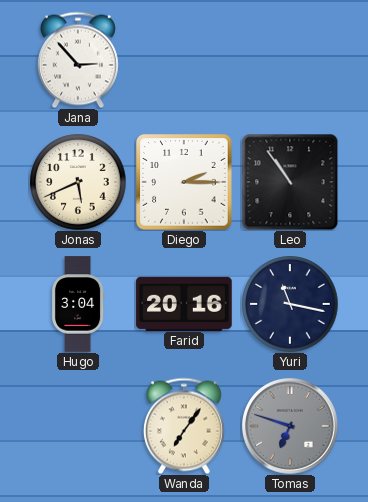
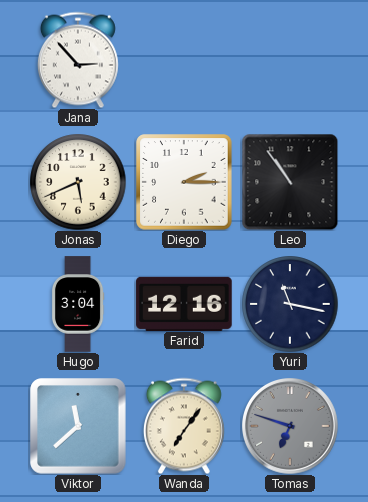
Farid: 20:16 -> 12:16
Viktor: none -> 11:38
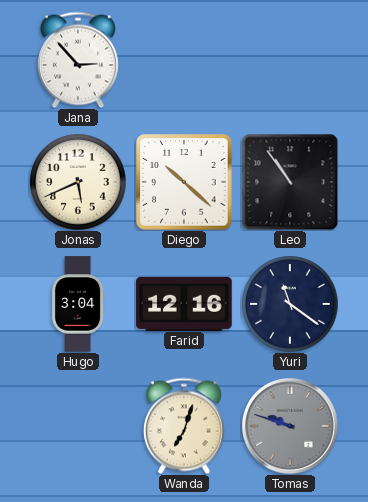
Diego: 2:15 -> 10:22
Yuri: 11:17 -> 11:21
Viktor: 11:38 -> none
Wanda: 7:06 -> 7:03
Tomas: 6:48 -> 9:48
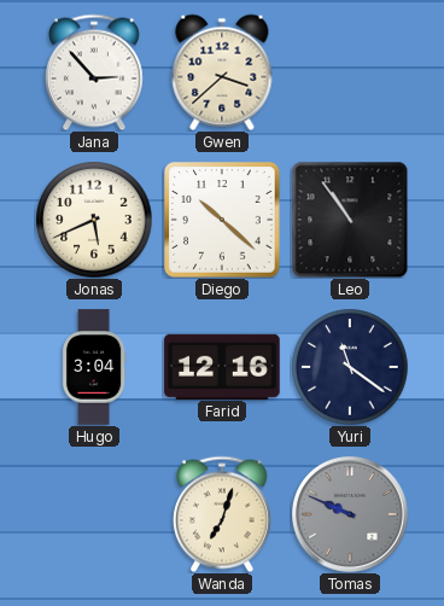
Gwen: none -> 3:38
Tomas: 9:48 -> 9:49
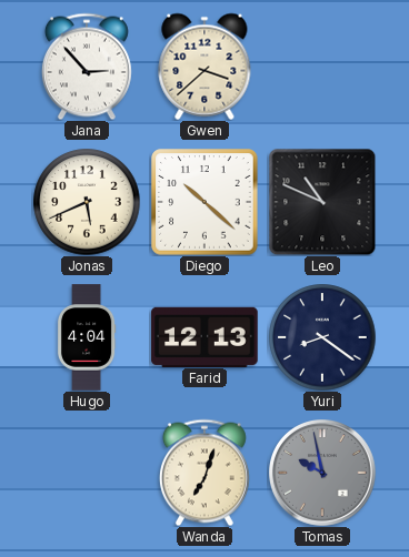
Leo: 10:54 -> 10:49
Hugo: 3:04 -> 4:04
Farid: 12:16 -> 12:13
Yuri: 11:21 -> 8:21
Tomas: 9:49 -> 9:58
